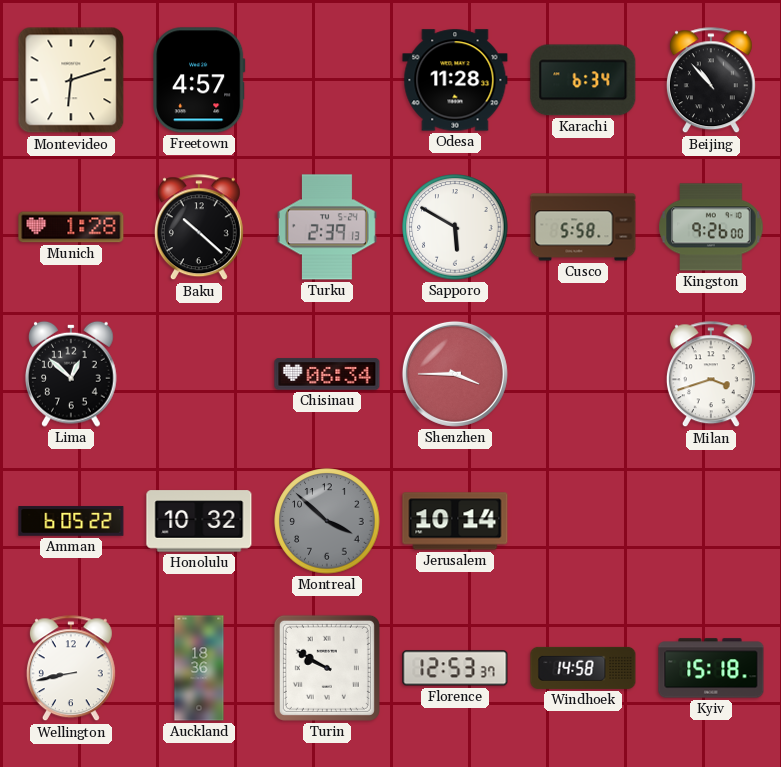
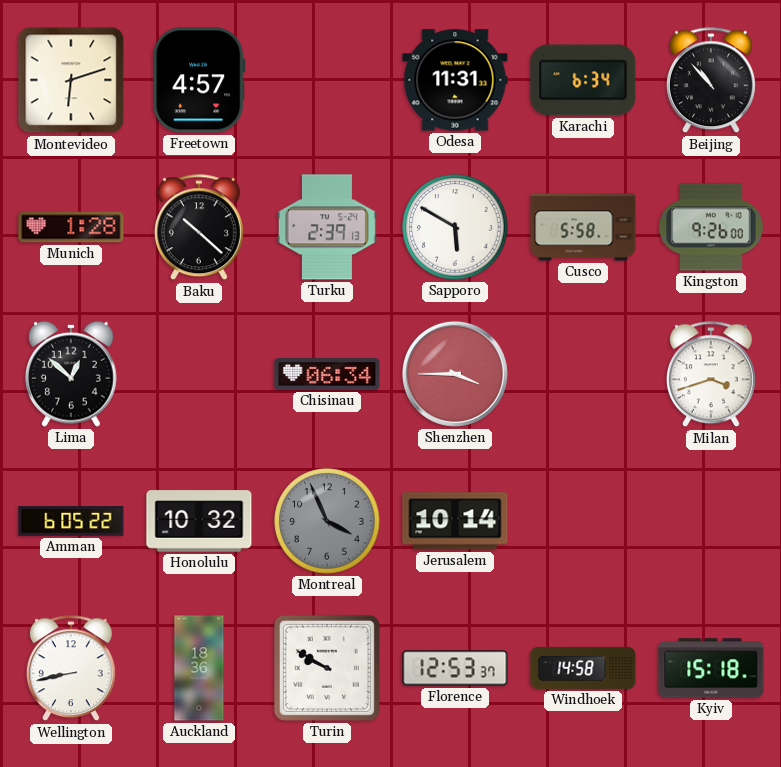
Odesa: 11:28 -> 11:31
Montreal: 3:52 -> 3:56
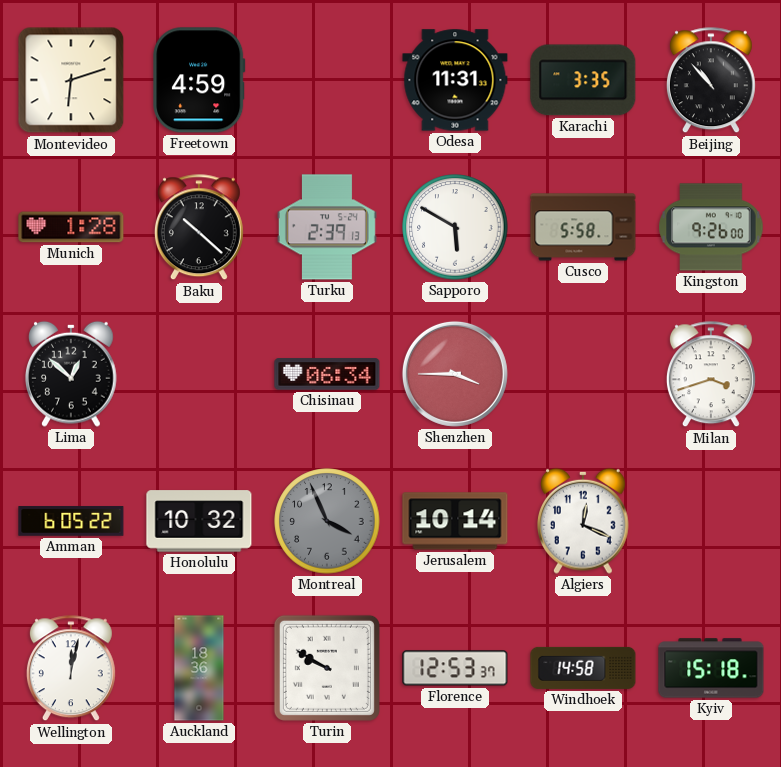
Freetown: 4:57 -> 4:59
Karachi: 6:34 -> 3:35
Algiers: none -> 12:19
Wellington: 8:43 -> 12:02
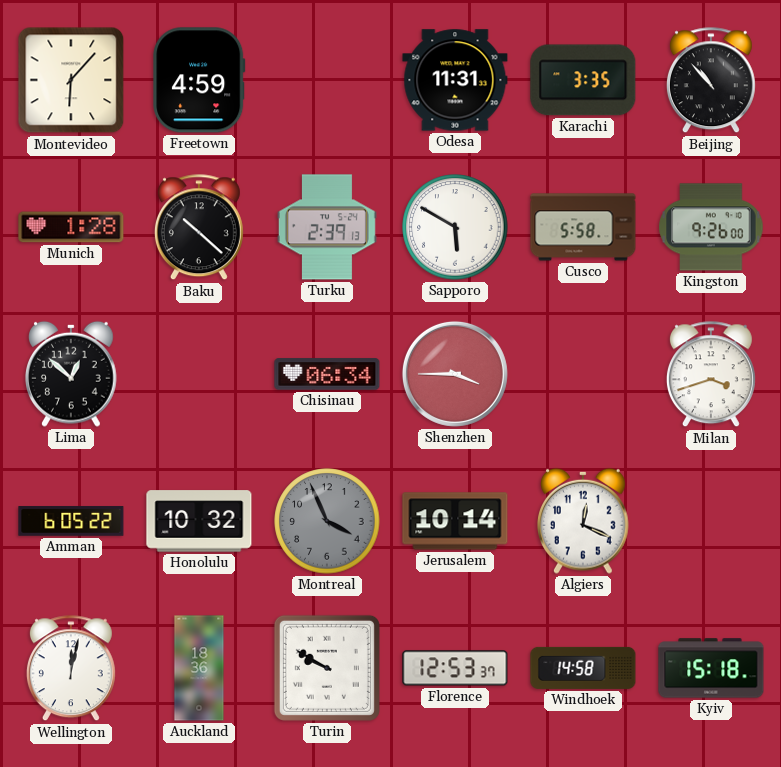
Montevideo: 6:12 -> 6:07
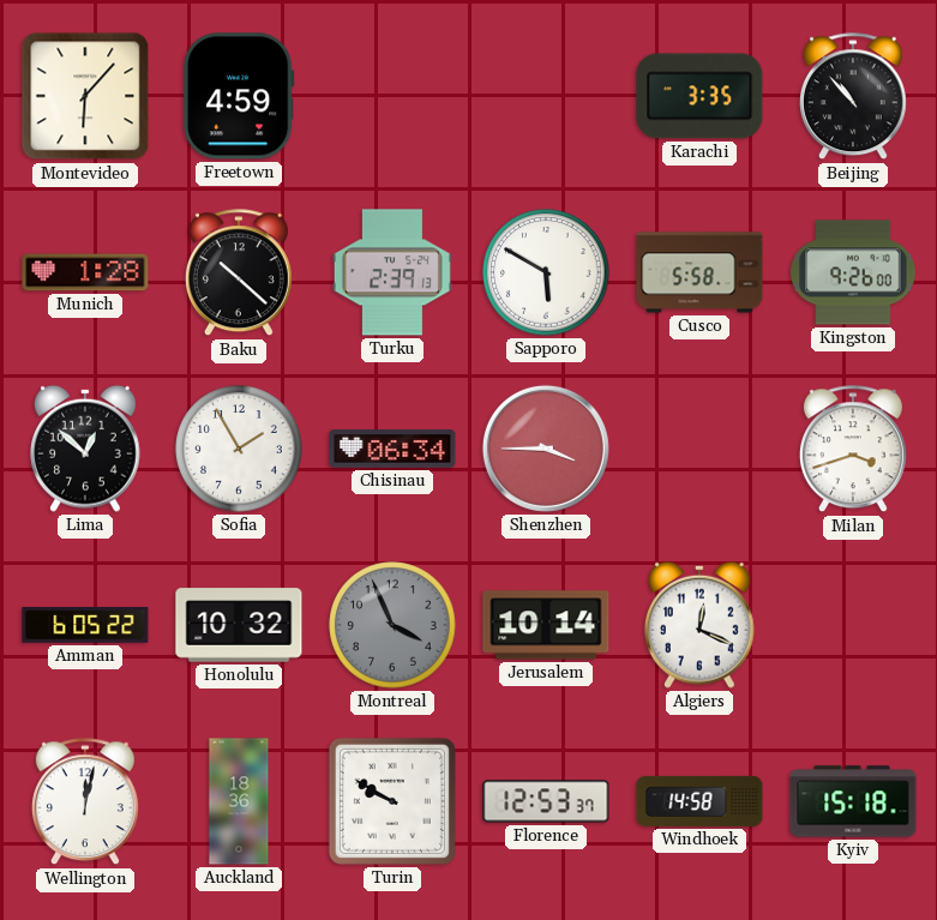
Odesa: 11:31 -> none
Sofia: none -> 1:55
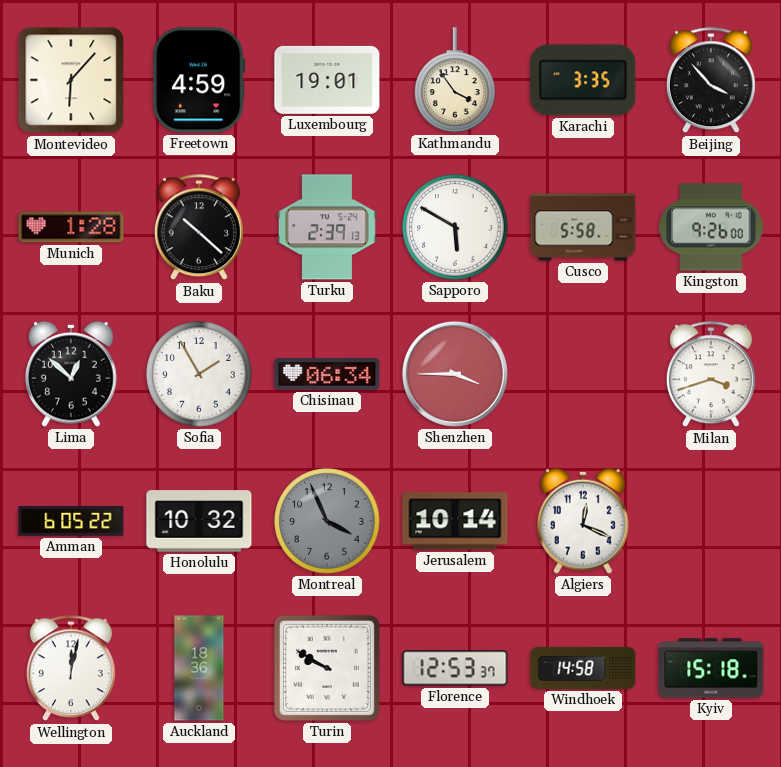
Luxembourg: none -> 19:01
Kathmandu: none -> 3:54
Beijing: 10:53 -> 3:53
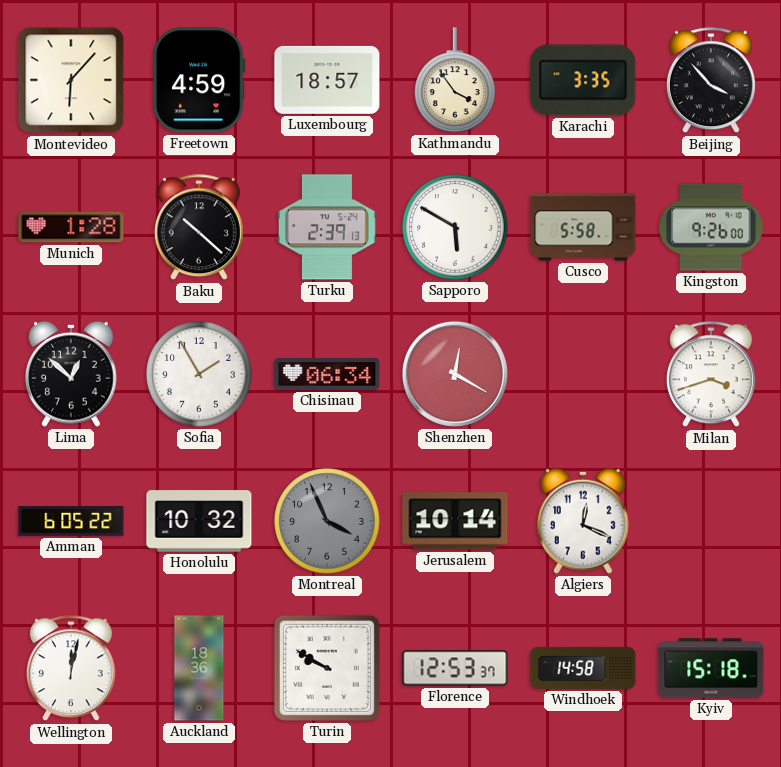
Luxembourg: 19:01 -> 18:57
Shenzhen: 3:45 -> 12:20
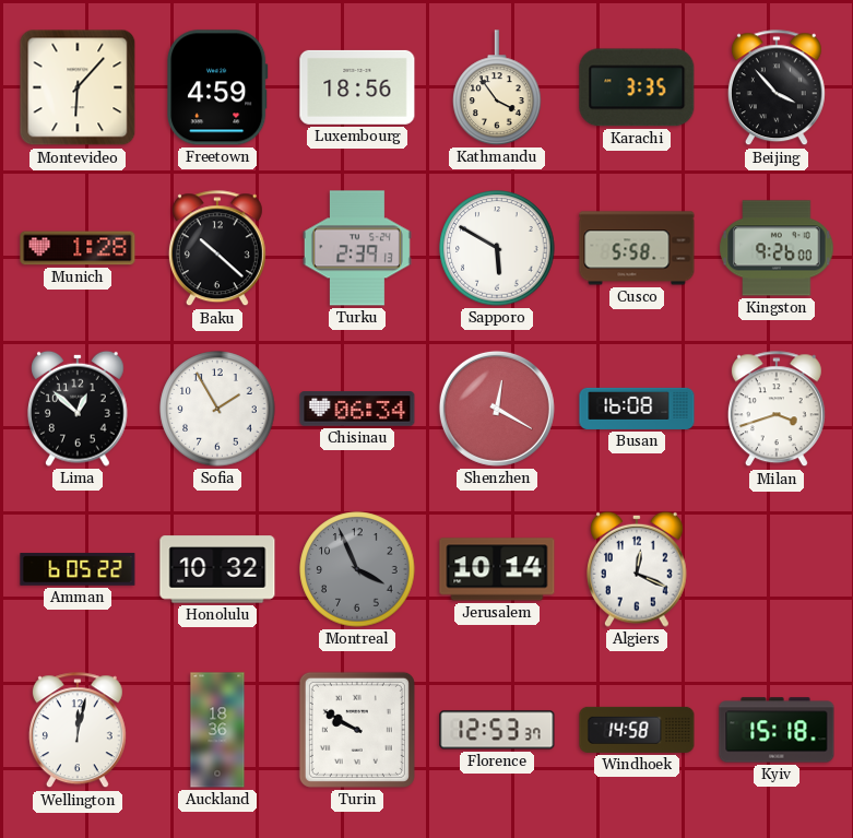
Luxembourg: 18:57 -> 18:56
Busan: none -> 16:08
